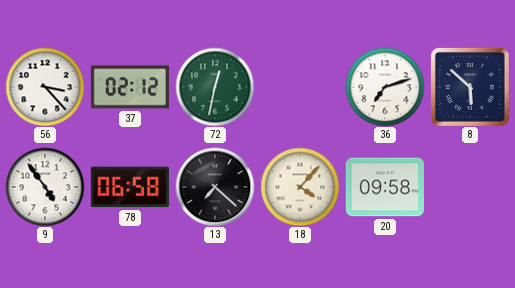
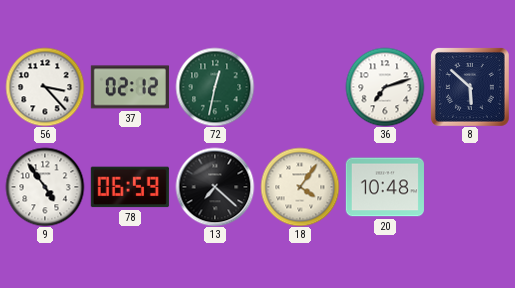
78: 06:58 -> 06:59
18: 4:07 -> 4:06
20: 09:58 -> 10:48
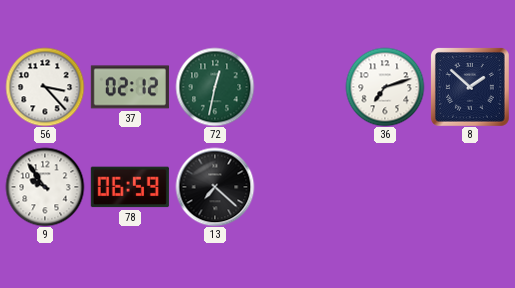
8: 5:52 -> 1:52
9: 4:54 -> 9:54
18: 4:06 -> none
20: 10:48 -> none
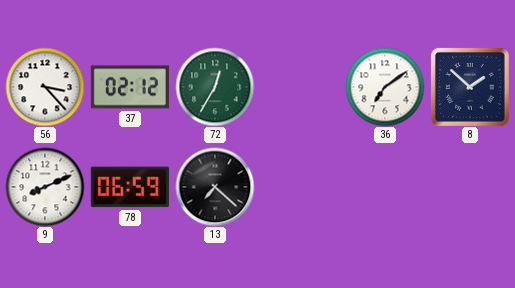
72: 12:32 -> 12:35
36: 7:12 -> 7:09
9: 9:54 -> 8:11
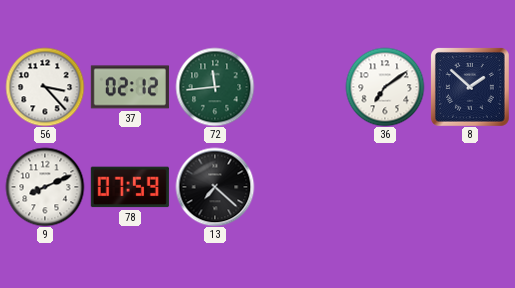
72: 12:35 -> 11:44
78: 06:59 -> 07:59
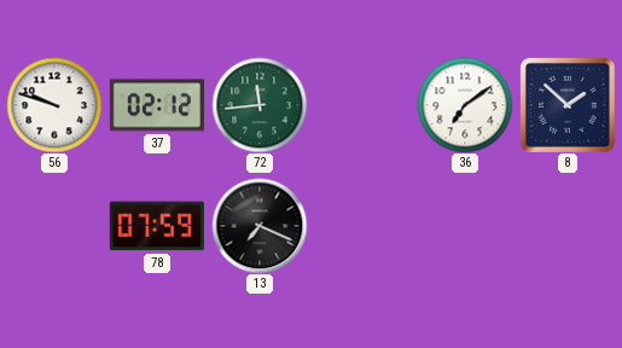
56: 3:23 -> 9:48
9: 8:11 -> none
13: 7:22 -> 7:19
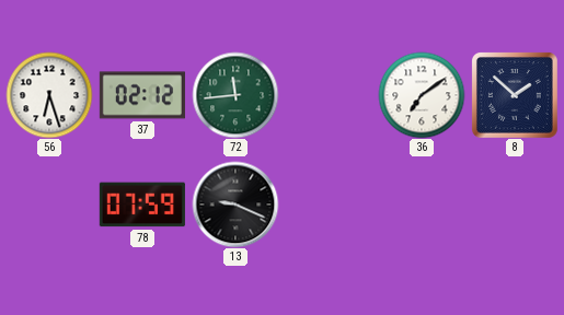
56: 9:48 -> 6:27
13: 7:19 -> 9:19
